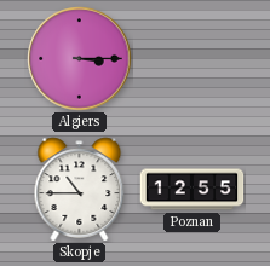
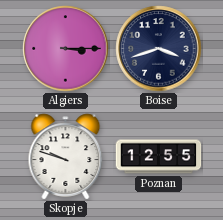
Boise: none -> 3:42
Skopje: 10:45 -> 9:48
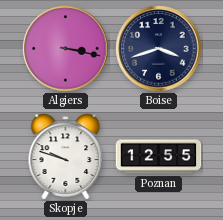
Algiers: 3:15 -> 3:17
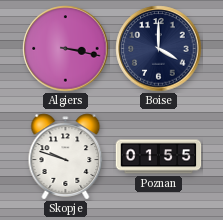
Boise: 3:42 -> 4:00
Poznan: 12:55 -> 01:55
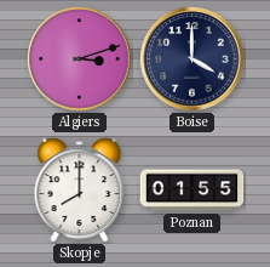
Algiers: 3:17 -> 3:12
Skopje: 9:48 -> 8:00
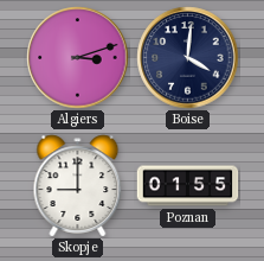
Boise: 4:00 -> 4:01
Skopje: 8:00 -> 9:00
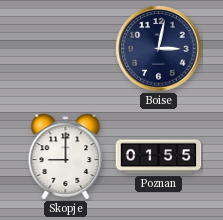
Algiers: 3:12 -> none
Boise: 4:01 -> 3:02
